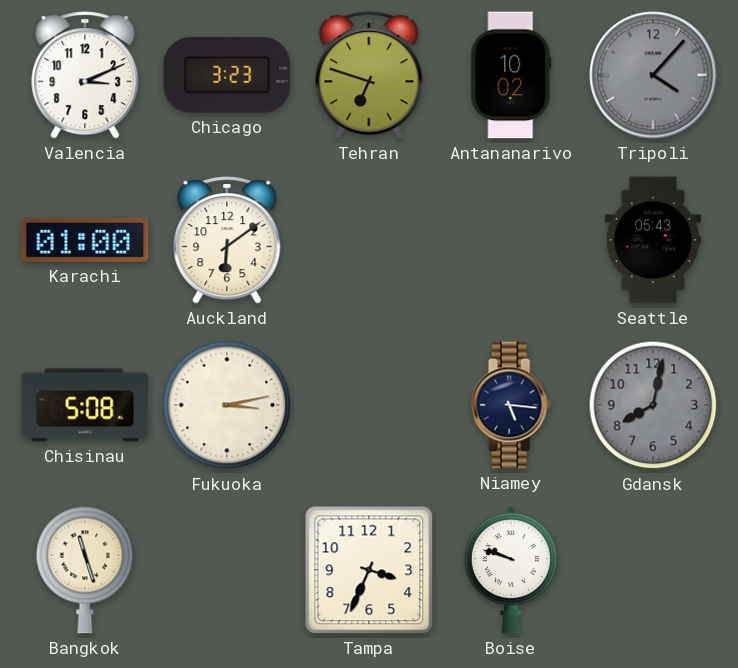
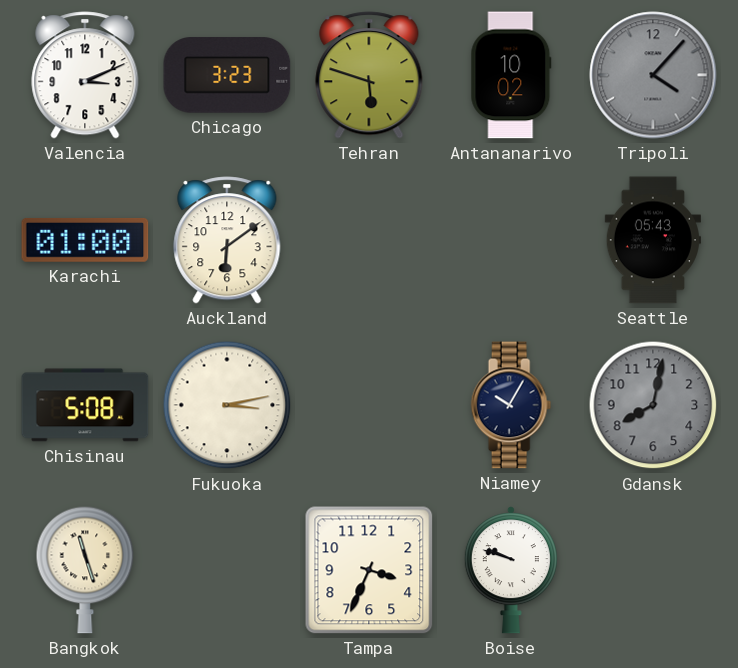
Tehran: 6:48 -> 5:48
Niamey: 5:16 -> 10:05
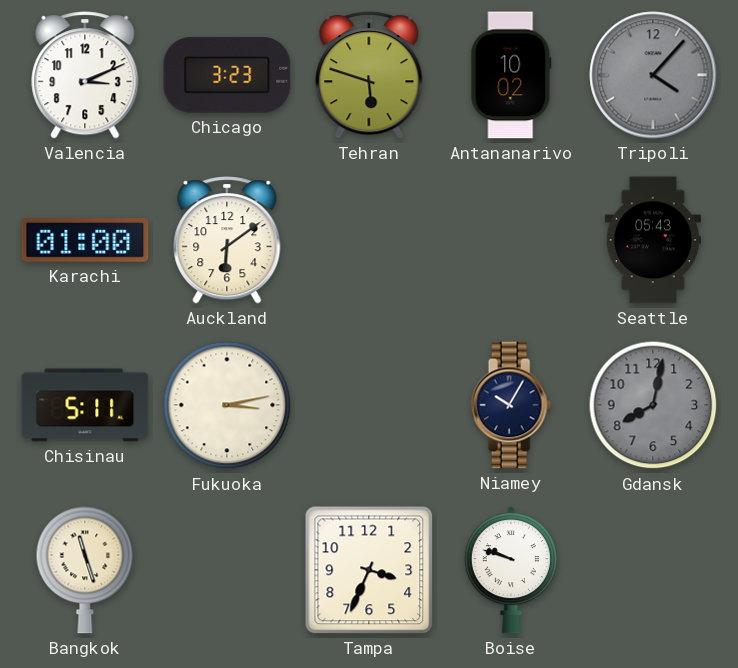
Chisinau: 5:08 -> 5:11
